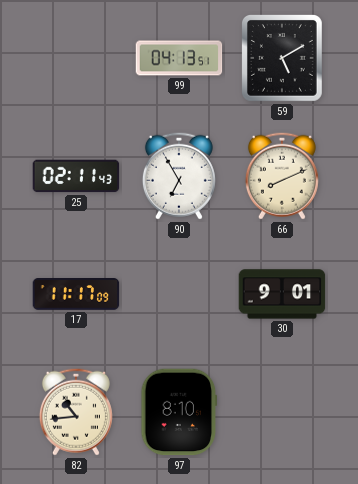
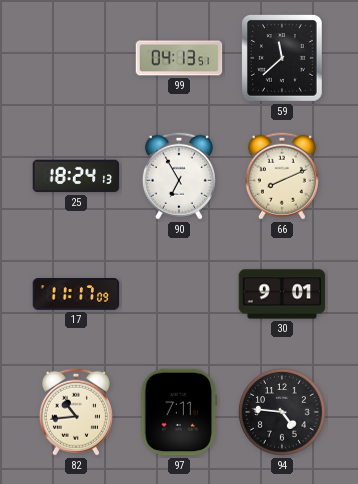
59: 5:10 -> 11:38
25: 02:11 -> 18:24
97: 8:10 -> 7:11
94: none -> 4:46
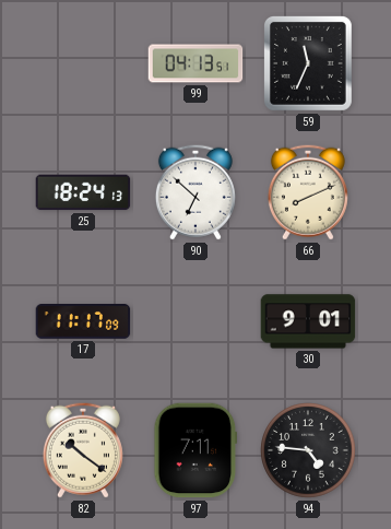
59: 11:38 -> 11:34
90: 6:55 -> 6:52
82: 10:44 -> 10:21
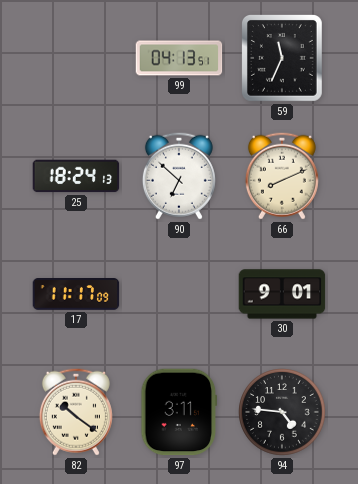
97: 7:11 -> 3:11
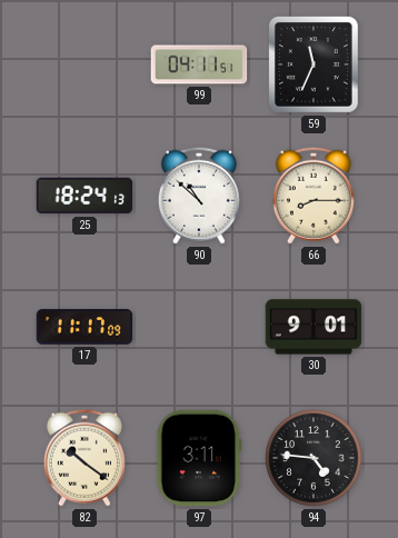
99: 04:13 -> 04:11
90: 6:52 -> 10:52
66: 8:11 -> 8:15
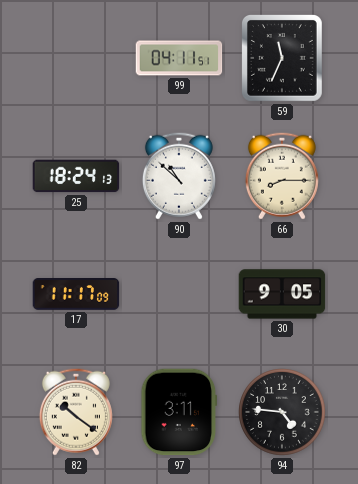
30: 9:01 -> 9:05
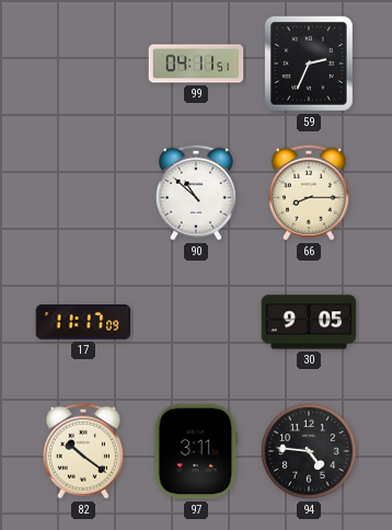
59: 11:34 -> 2:34
25: 18:24 -> none
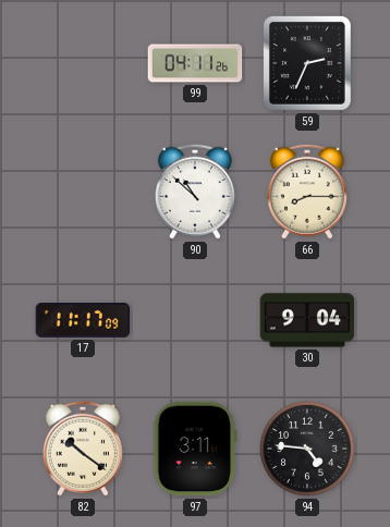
99: 04:11:51 -> 04:11:26
30: 9:05 -> 9:04
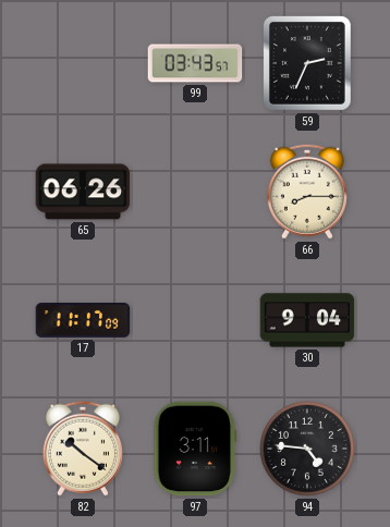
99: 04:11 -> 03:43
65: none -> 06:26
90: 10:52 -> none
